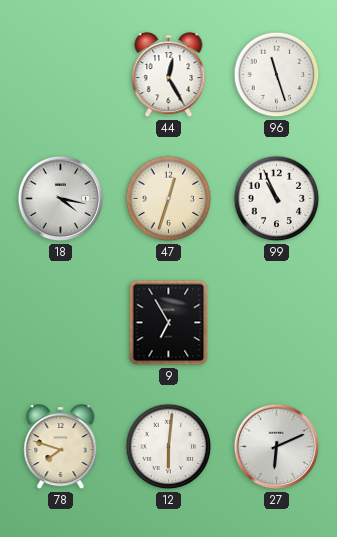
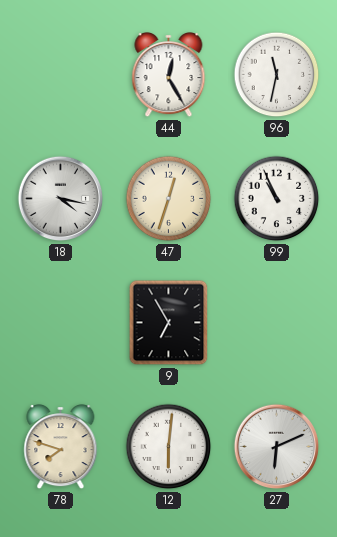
96: 11:27 -> 11:32
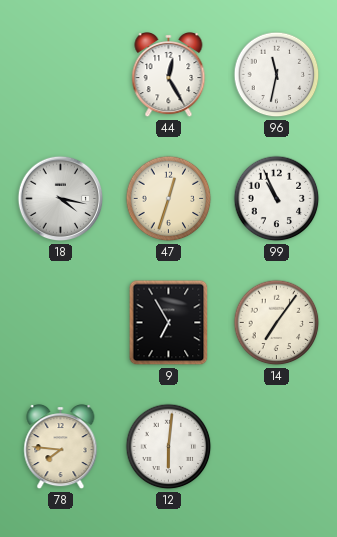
14: none -> 7:06
78: 7:48 -> 7:46
27: 6:11 -> none
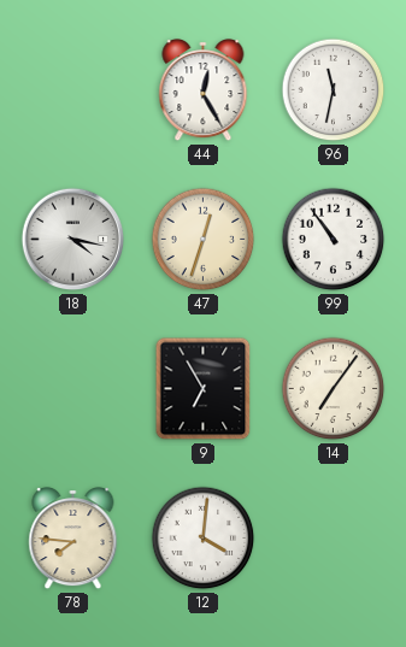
99: 10:56 -> 10:54
12: 6:01 -> 4:01
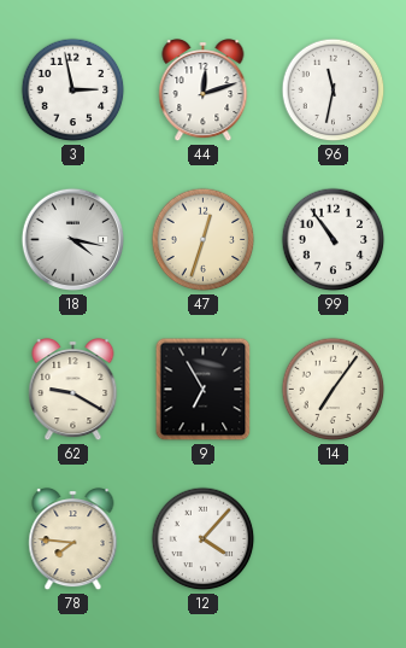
3: none -> 2:58
44: 12:25 -> 12:12
62: none -> 9:20
12: 4:01 -> 4:07
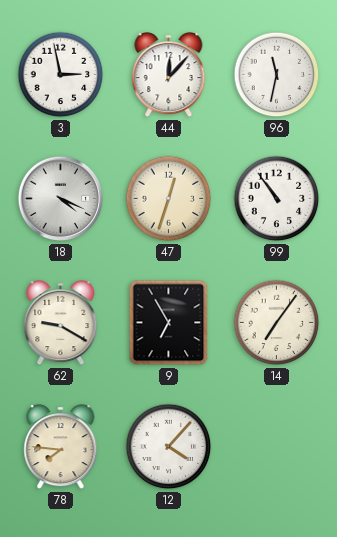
44: 12:12 -> 12:07
18: 4:17 -> 4:19
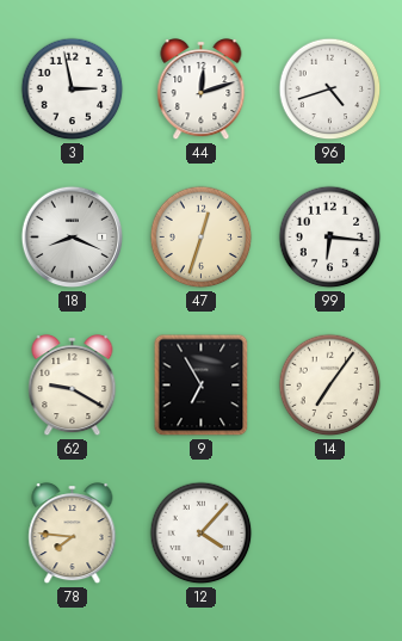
44: 12:07 -> 12:12
96: 11:32 -> 4:42
18: 4:19 -> 8:19
99: 10:54 -> 6:16
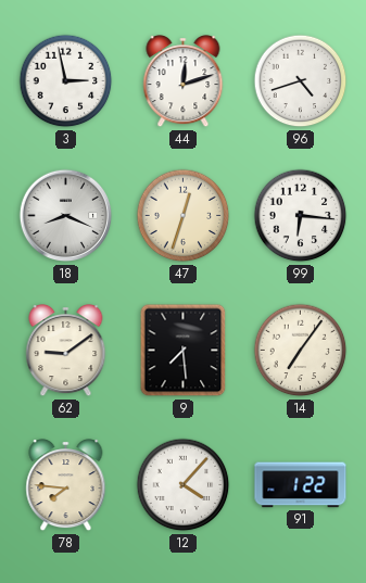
62: 9:20 -> 9:09
9: 6:55 -> 7:29
91: none -> 1:22
